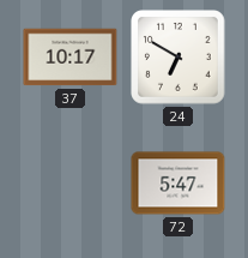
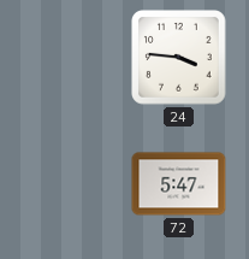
37: 10:17 -> none
24: 6:50 -> 3:46
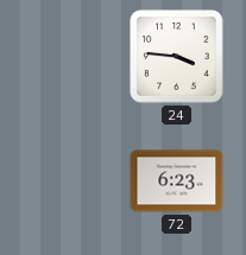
72: 5:47 -> 6:23
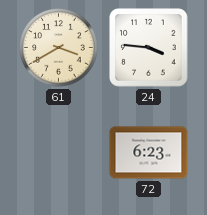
61: none -> 3:40
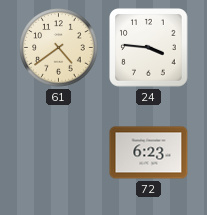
61: 3:40 -> 4:39
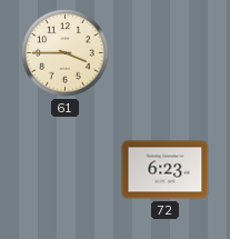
61: 4:39 -> 3:45
24: 3:46 -> none
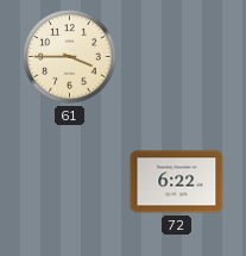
72: 6:23 -> 6:22
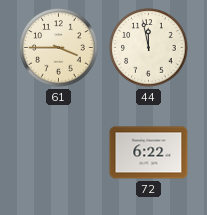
44: none -> 11:58
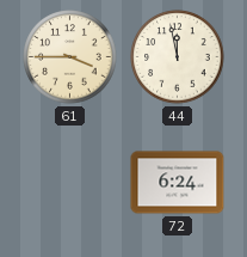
72: 6:22 -> 6:24
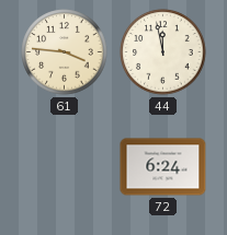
61: 3:45 -> 3:46
